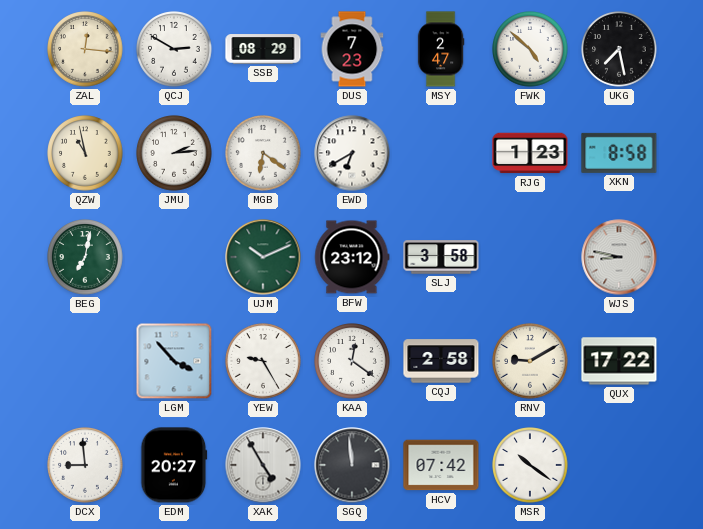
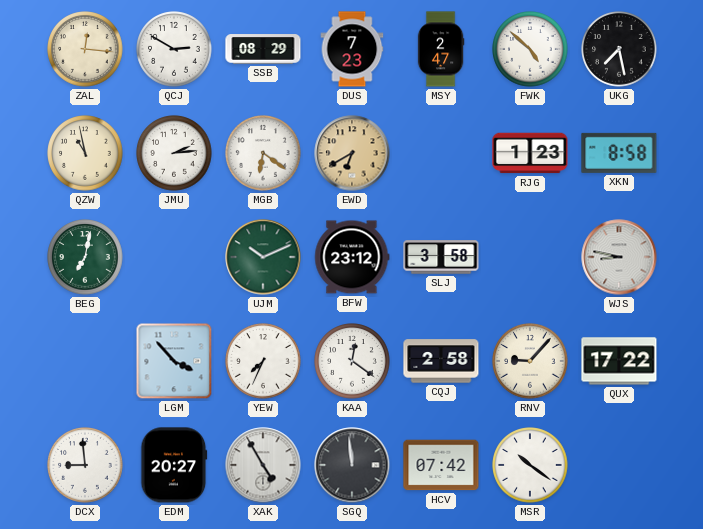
EWD dial: white -> champagne
YEW: 9:25 -> 7:34
RNV: 9:10 -> 9:07
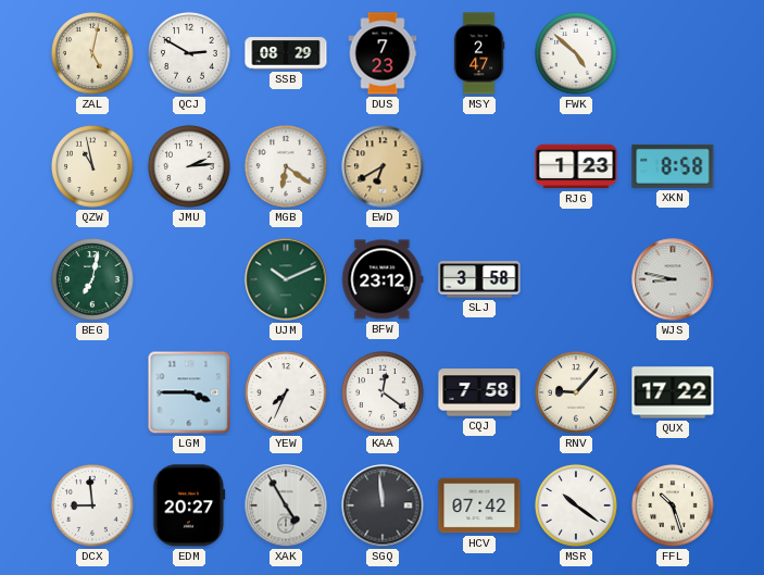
ZAL: 12:16 -> 5:02
UKG: 7:28 -> none
LGM: 3:53 -> 3:45
CQJ: 2:58 -> 7:58
FFL: none -> 10:27
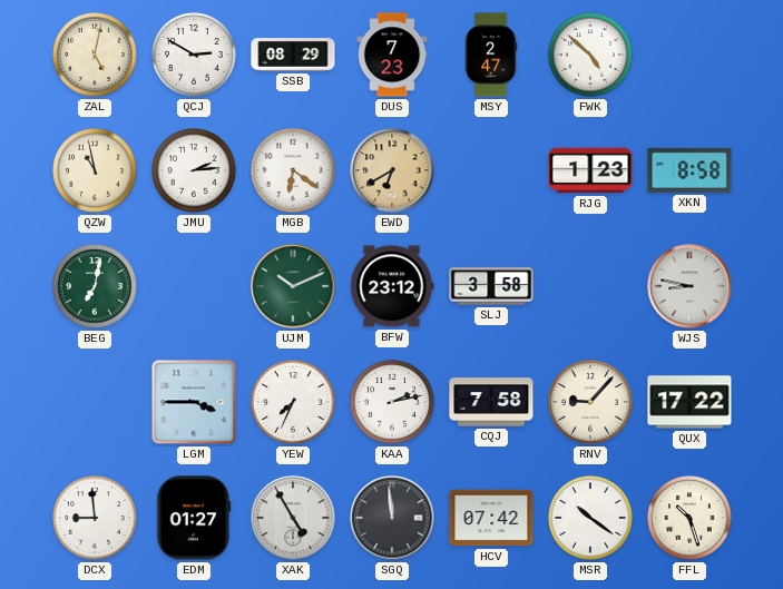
KAA: 12:21 -> 2:13
EDM: 20:27 -> 01:27
